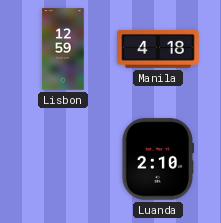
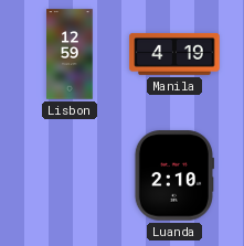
Manila: 4:18 -> 4:19
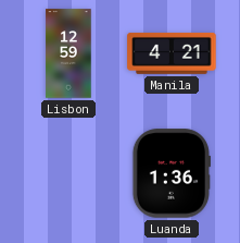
Manila: 4:19 -> 4:21
Luanda: 2:10 -> 1:36
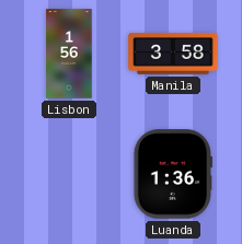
Lisbon: 12:59 -> 1:56
Manila: 4:21 -> 3:58
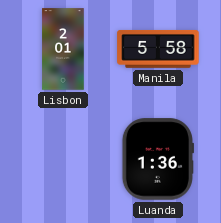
Lisbon: 1:56 -> 2:01
Manila: 3:58 -> 5:58
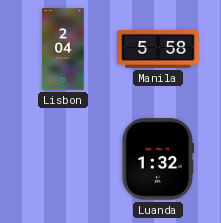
Lisbon: 2:01 -> 2:04
Luanda: 1:36 -> 1:32
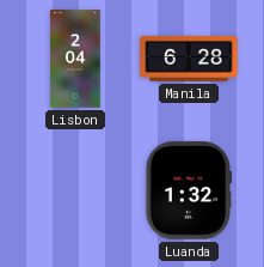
Manila: 5:58 -> 6:28
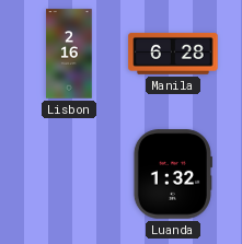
Lisbon: 2:04 -> 2:16
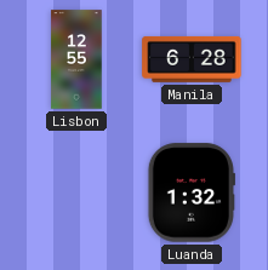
Lisbon: 2:16 -> 12:55
